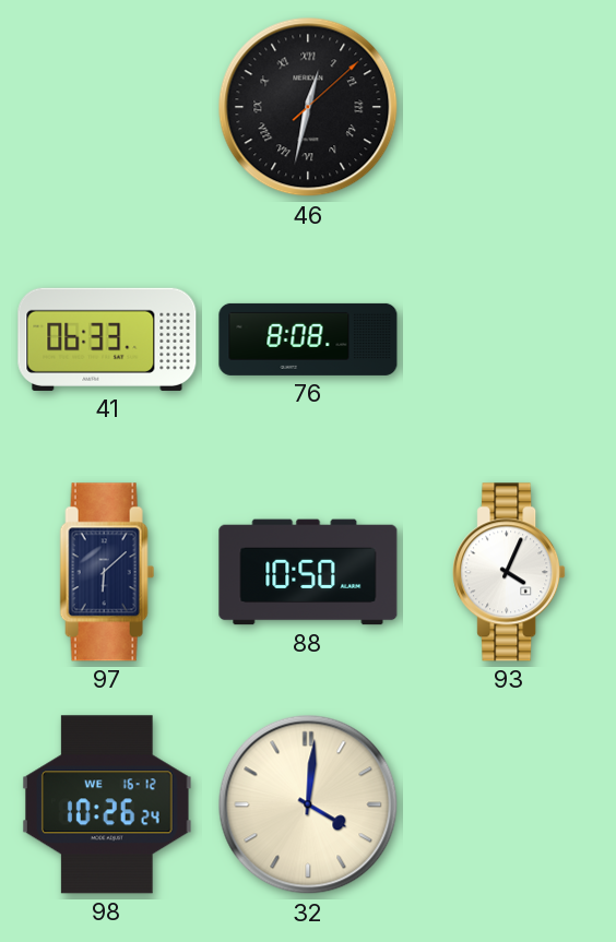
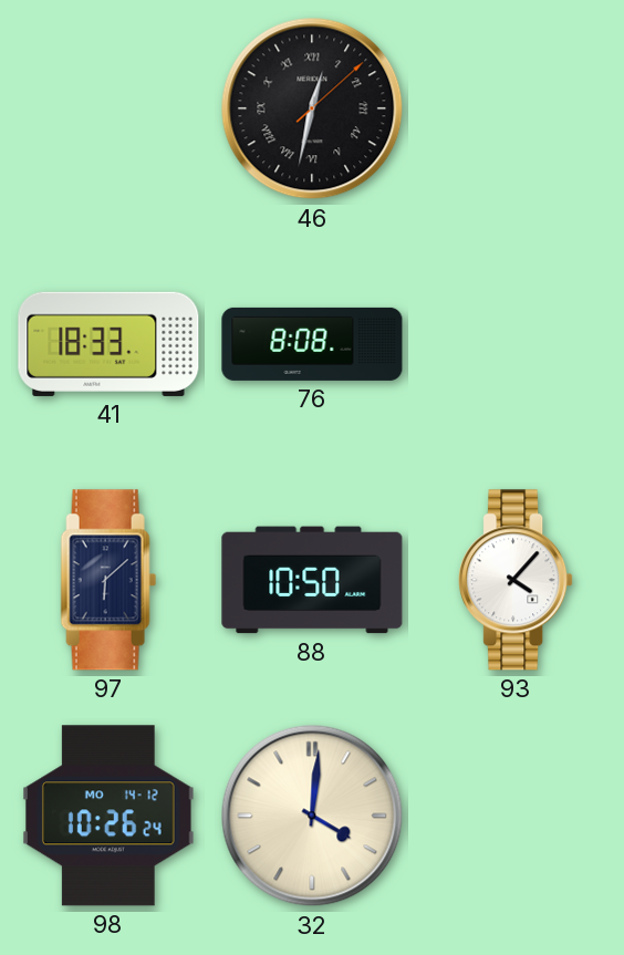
41: 06:33 -> 18:33
93: 4:04 -> 4:07
98 date: WE 16-12 -> MO 14-12
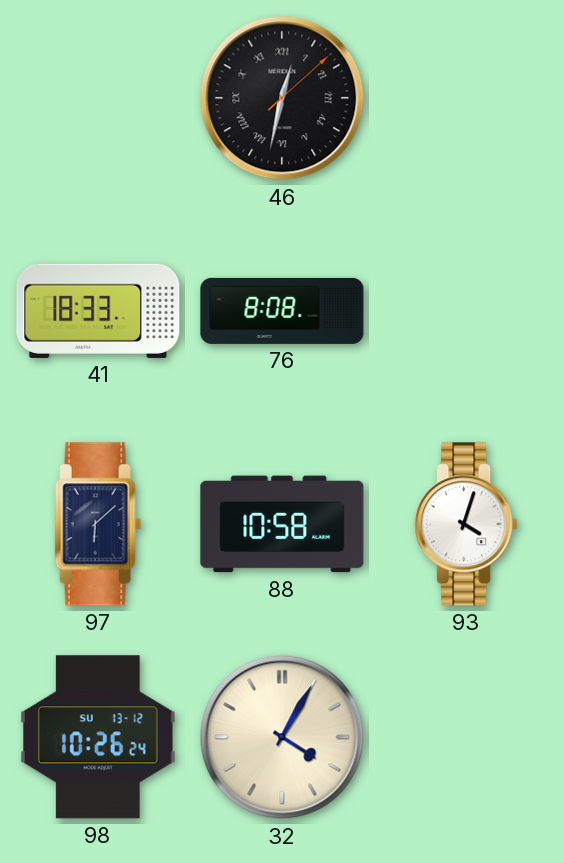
88: 10:50 -> 10:58
93: 4:07 -> 4:03
98 date: MO 14-12 -> SU 13-12
32: 4:01 -> 4:05
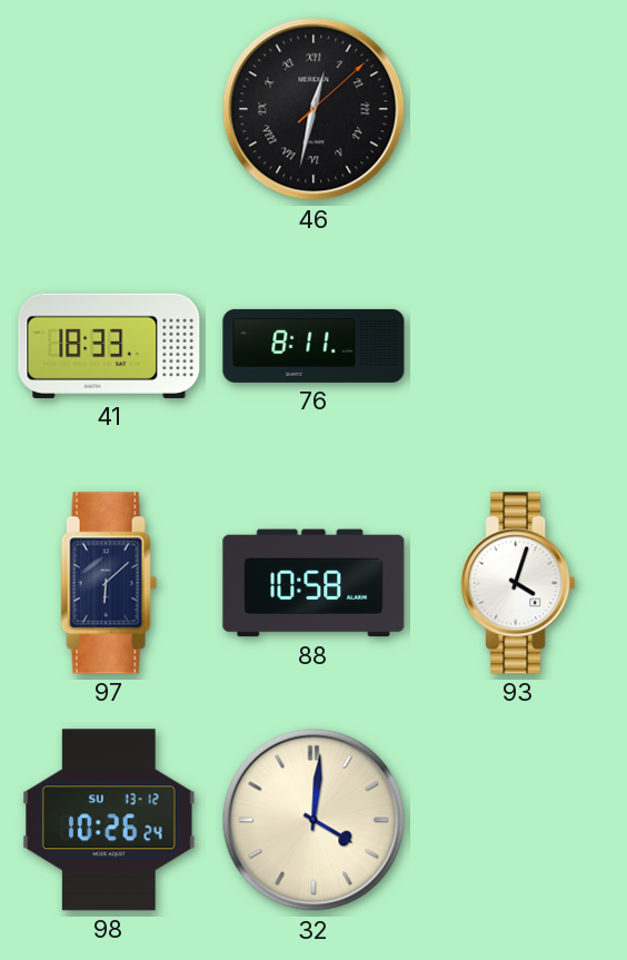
76: 8:08 -> 8:11
32: 4:05 -> 4:01
